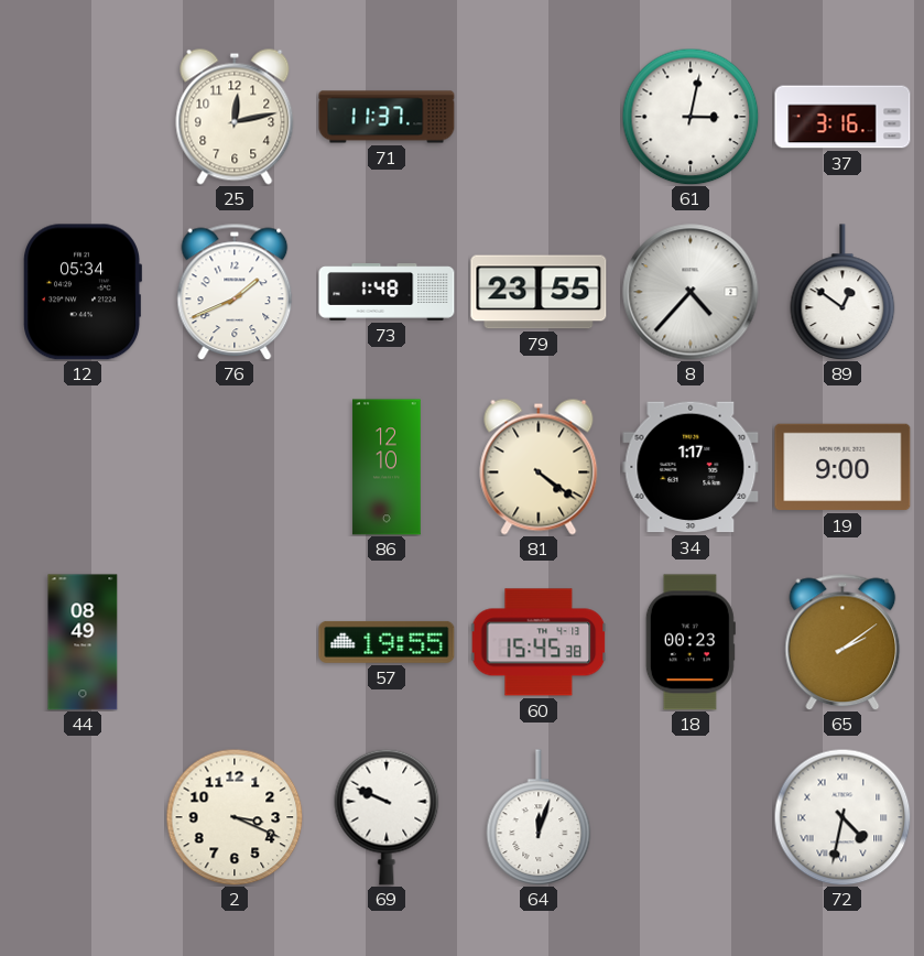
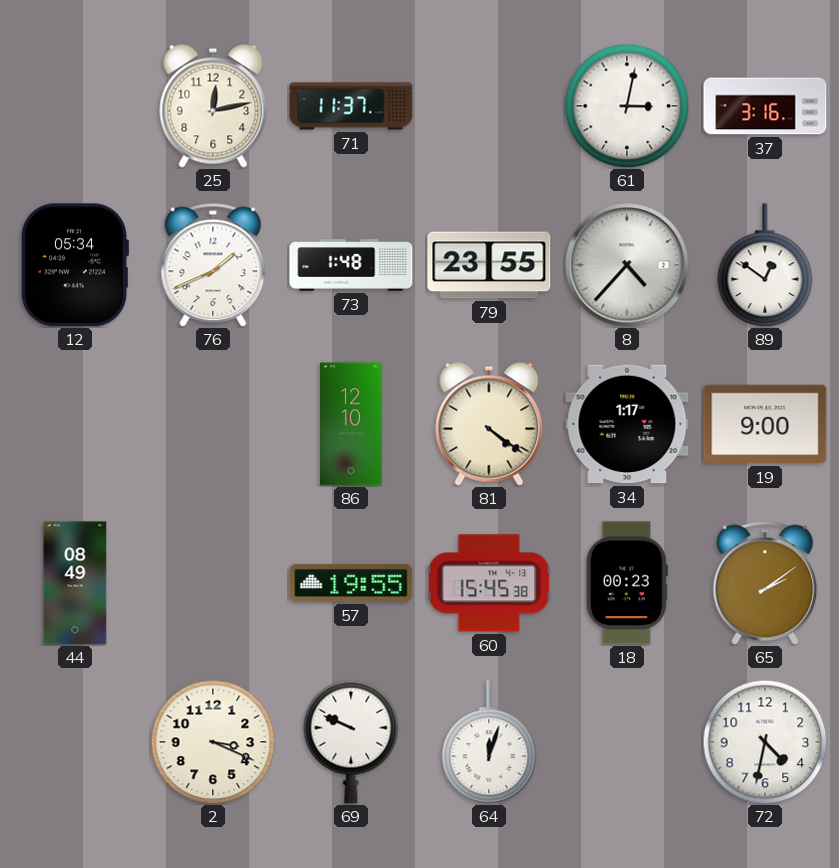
72 numerals: Roman -> Arabic
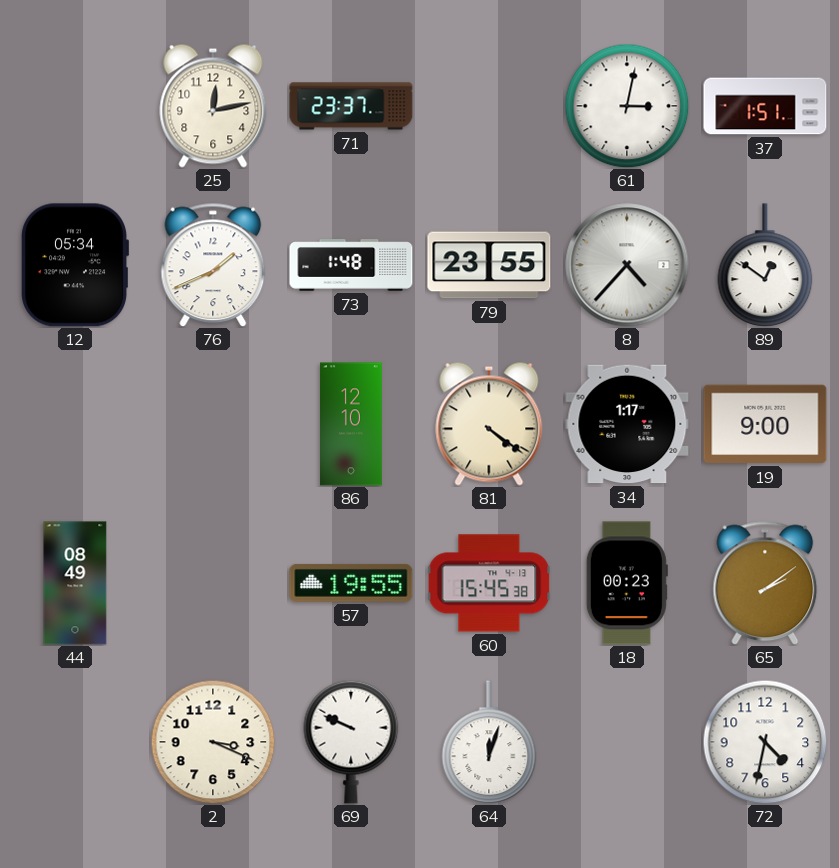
71: 11:37 -> 23:37
37: 3:16 -> 1:51
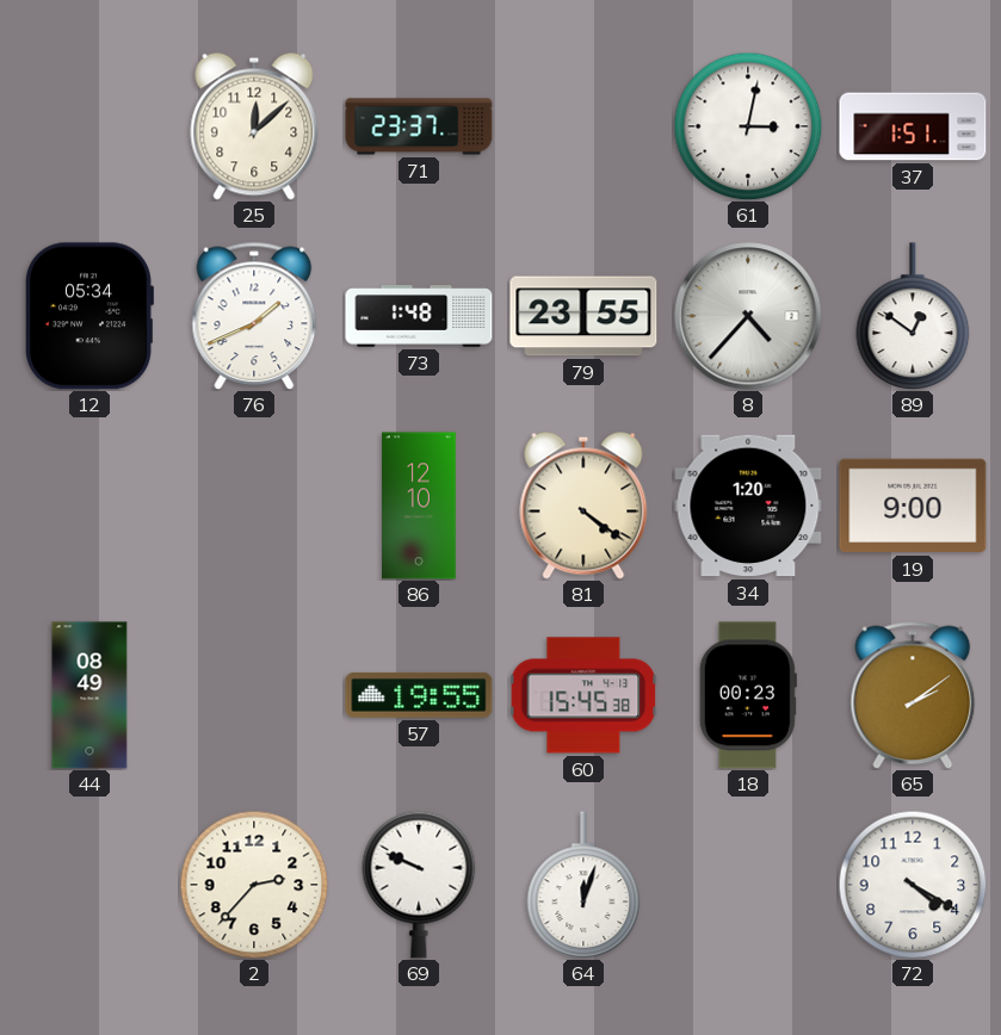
25: 12:13 -> 12:08
34: 1:17 -> 1:20
2: 3:19 -> 2:37
72: 4:32 -> 4:20
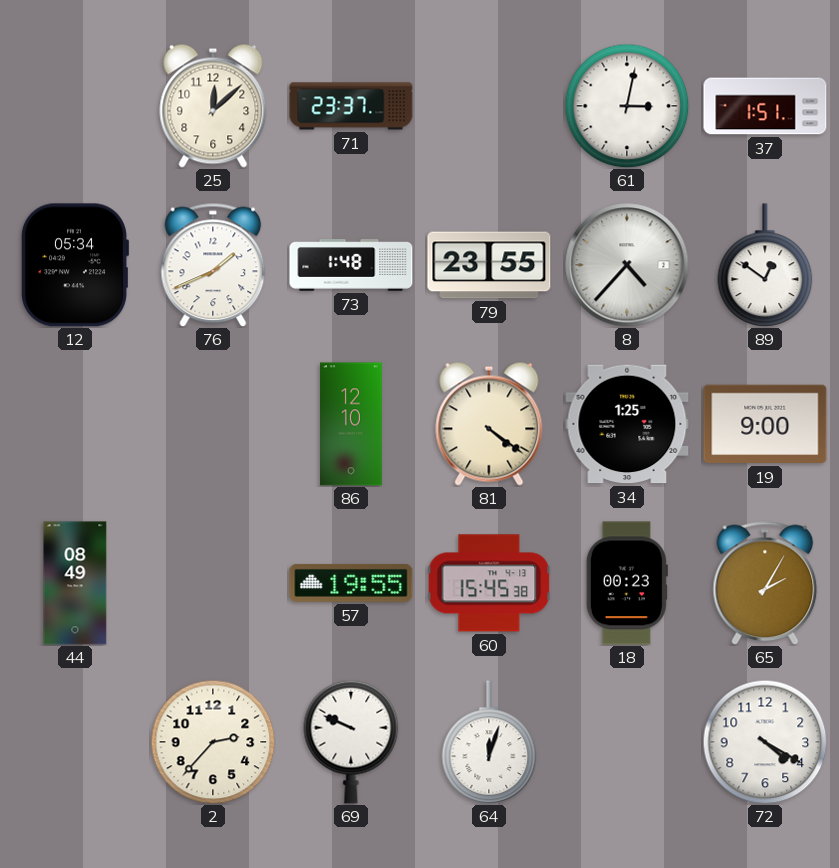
34: 1:20 -> 1:25
65: 2:09 -> 2:05
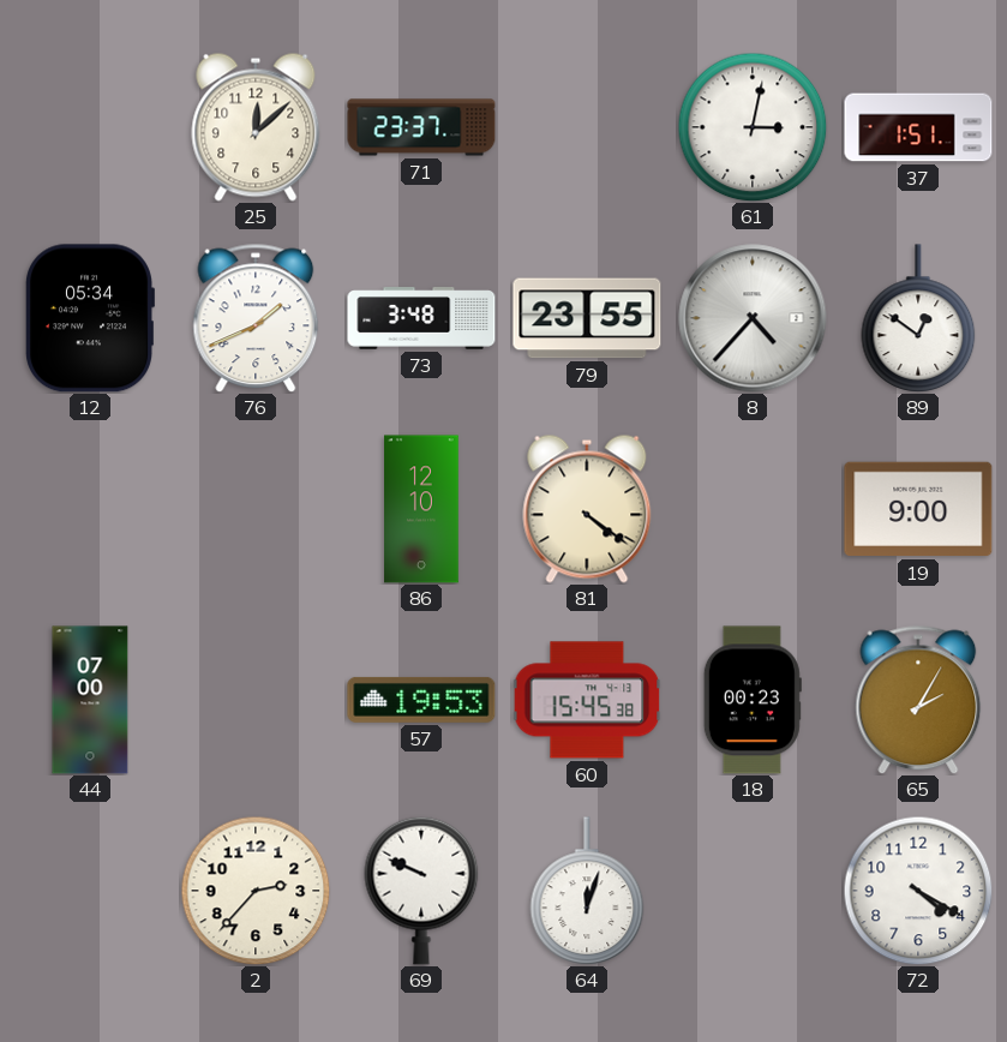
73: 1:48 -> 3:48
34: 1:25 -> none
44: 08:49 -> 07:00
57: 19:55 -> 19:53
